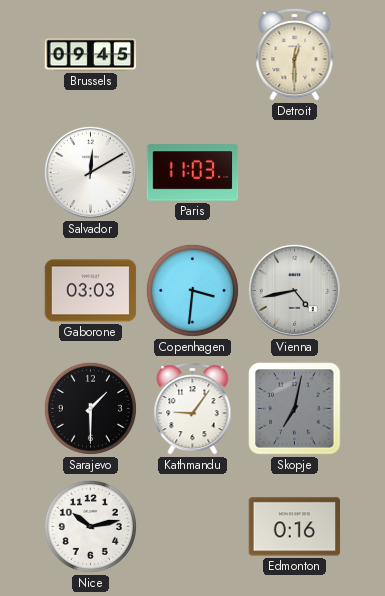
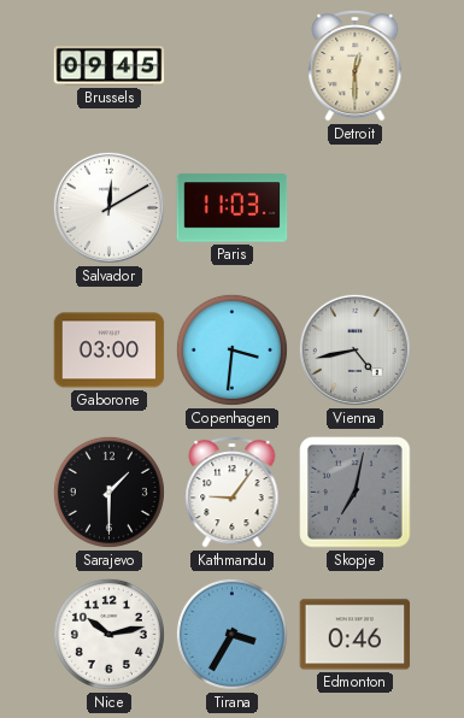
Gaborone: 03:03 -> 03:00
Tirana: none -> 3:35
Edmonton: 0:16 -> 0:46
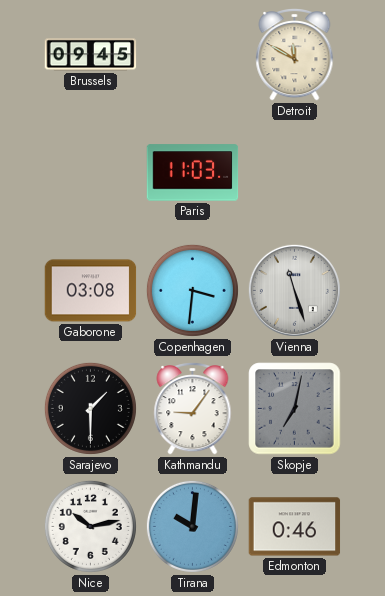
Detroit: 12:30 -> 11:50
Salvador: 12:10 -> none
Gaborone: 03:00 -> 03:08
Vienna: 4:43 -> 11:27
Tirana: 3:35 -> 10:01
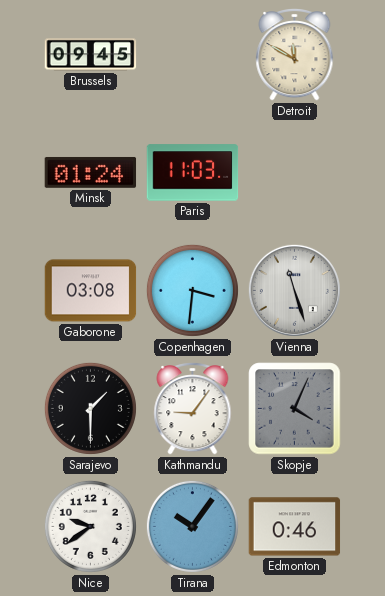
Minsk: none -> 01:24
Skopje: 7:02 -> 4:04
Nice: 10:13 -> 9:39
Tirana: 10:01 -> 10:06
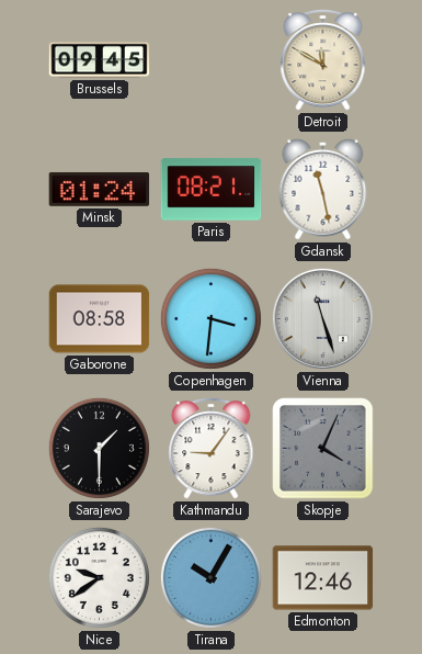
Paris: 11:03 -> 08:21
Gdansk: none -> 11:28
Gaborone: 03:08 -> 08:58
Tirana: 10:06 -> 10:05
Edmonton: 0:46 -> 12:46
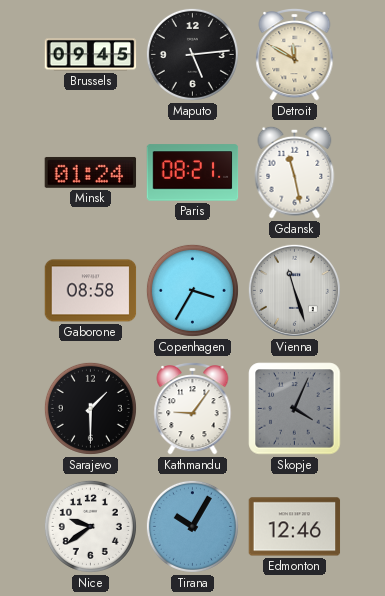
Maputo: none -> 5:14
Copenhagen: 3:31 -> 3:35
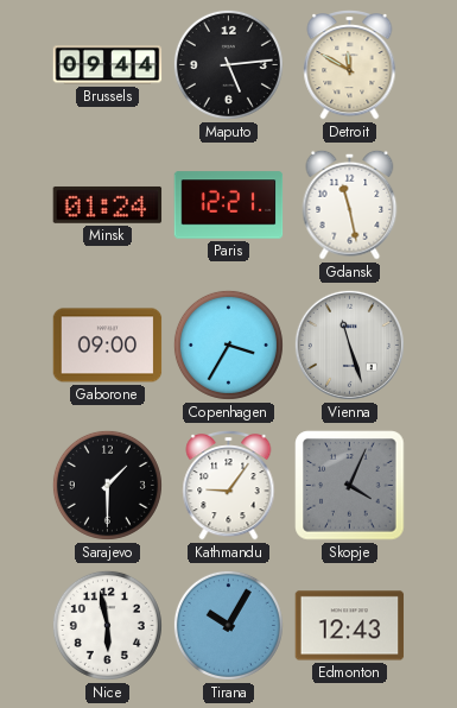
Brussels: 09:45 -> 09:44
Paris: 08:21 -> 12:21
Gaborone: 08:58 -> 09:00
Nice: 9:39 -> 5:58
Edmonton: 12:46 -> 12:43
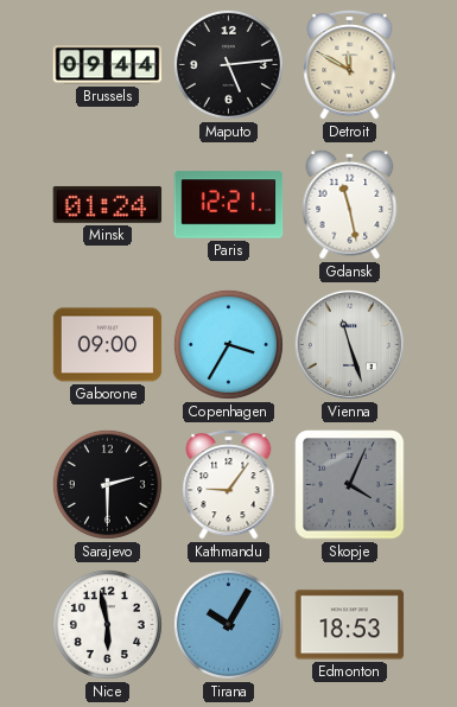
Sarajevo: 1:30 -> 2:30
Edmonton: 12:43 -> 18:53
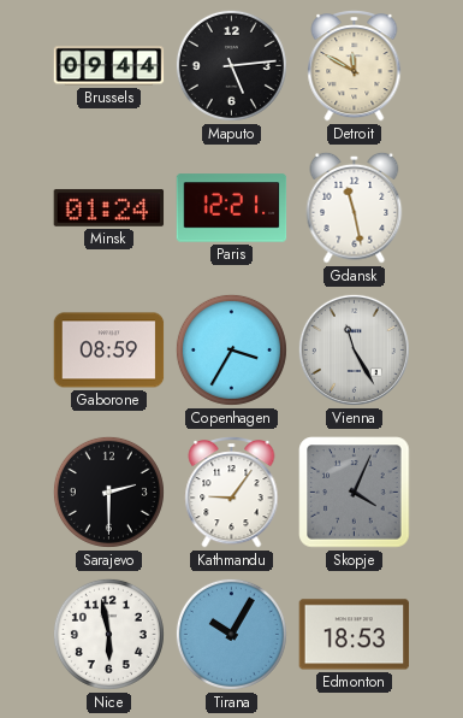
Gaborone: 09:00 -> 08:59
Vienna: 11:27 -> 11:25
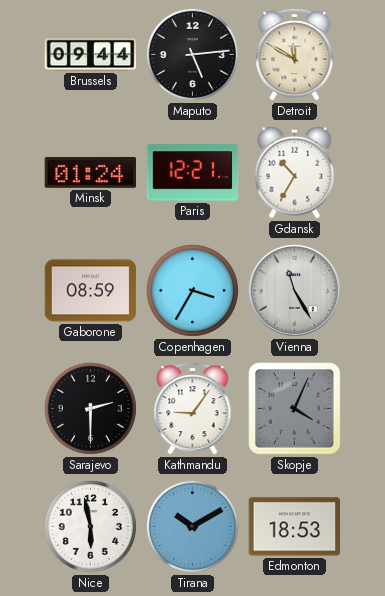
Gdansk: 11:28 -> 10:35
Tirana: 10:05 -> 10:10
